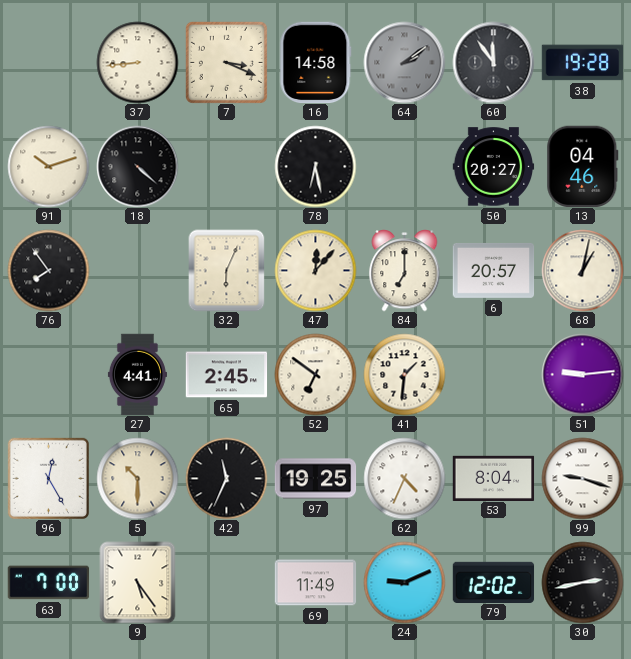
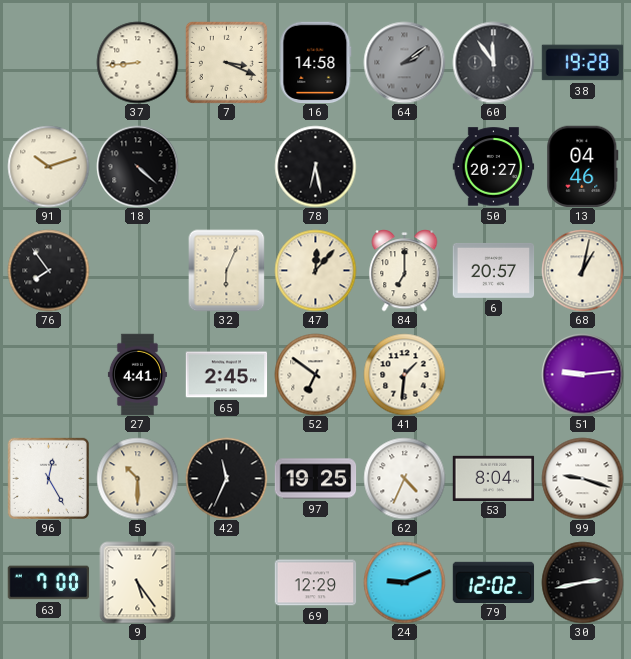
69: 11:49 -> 12:29
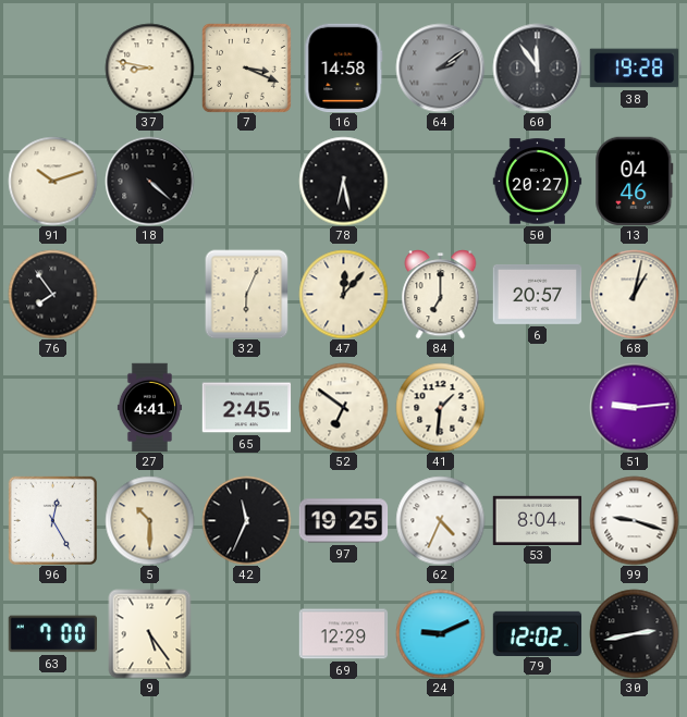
37: 8:44 -> 8:47
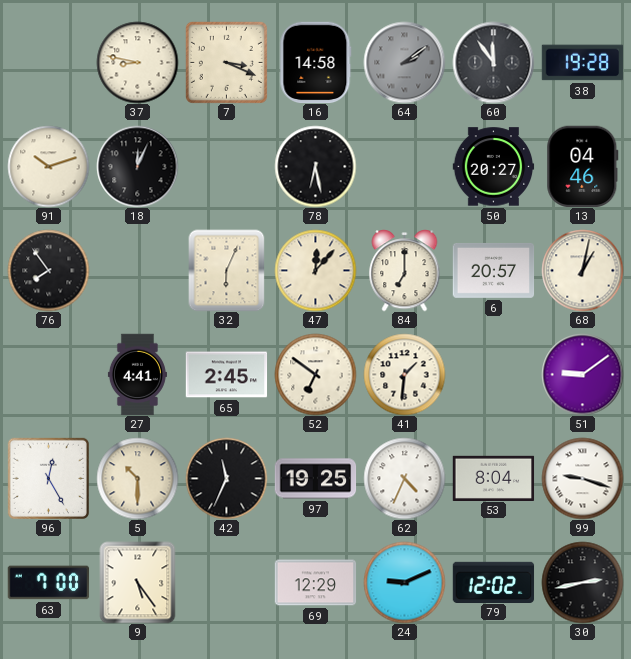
18: 4:22 -> 12:04
51: 9:14 -> 9:09
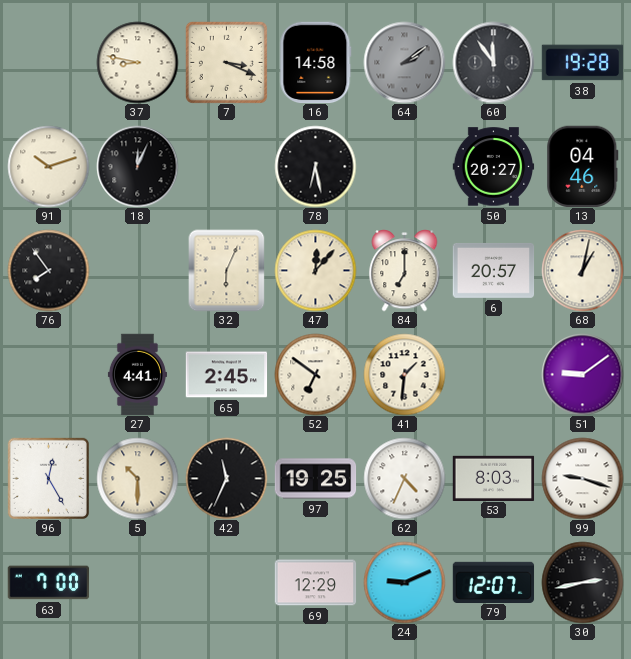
53: 8:04 -> 8:03
9: 5:24 -> none
79: 12:02 -> 12:07
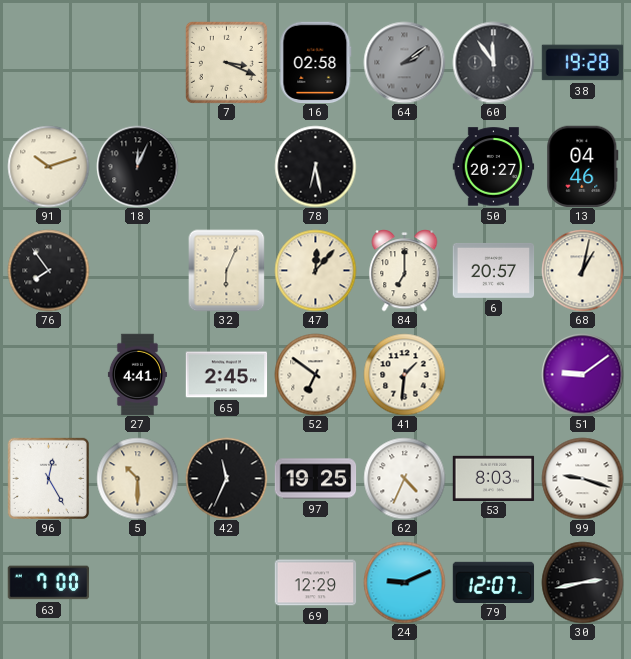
37: 8:47 -> none
16: 14:58 -> 02:58
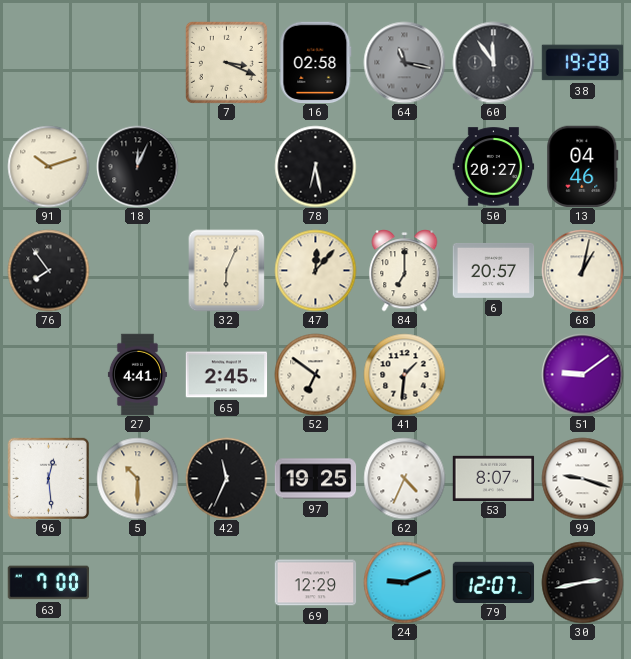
64: 2:09 -> 11:17
96: 12:25 -> 12:29
53: 8:03 -> 8:07
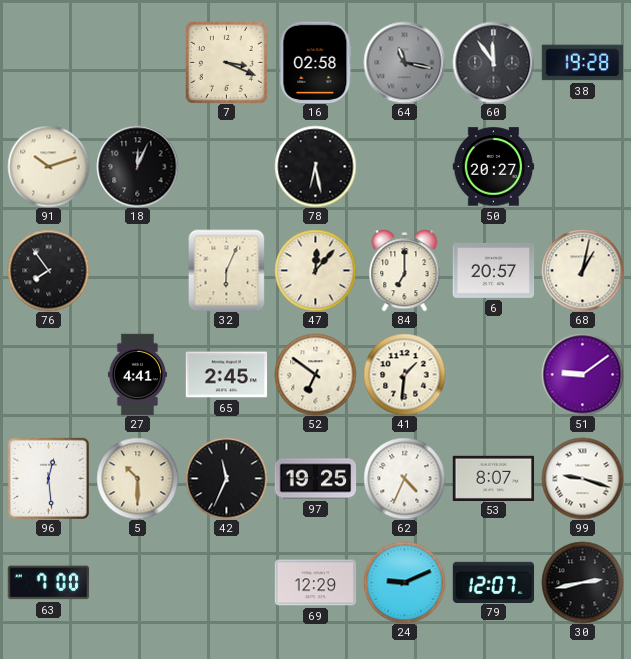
13: 04:46 -> none
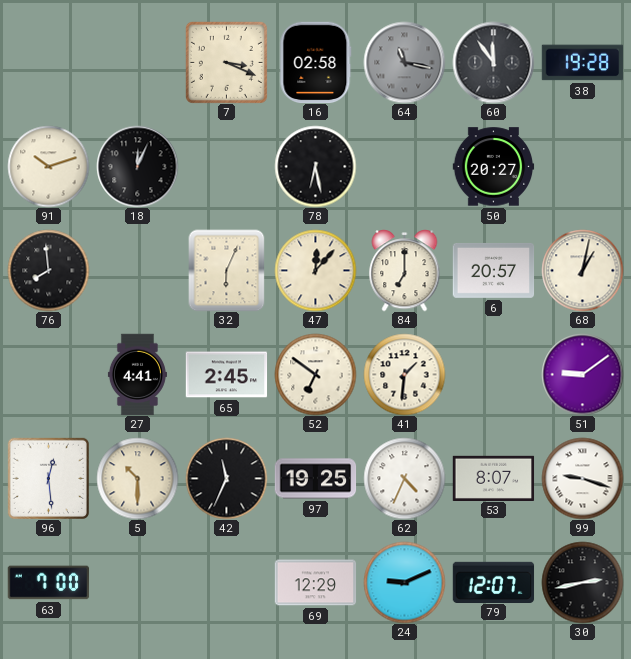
76: 7:54 -> 7:59
